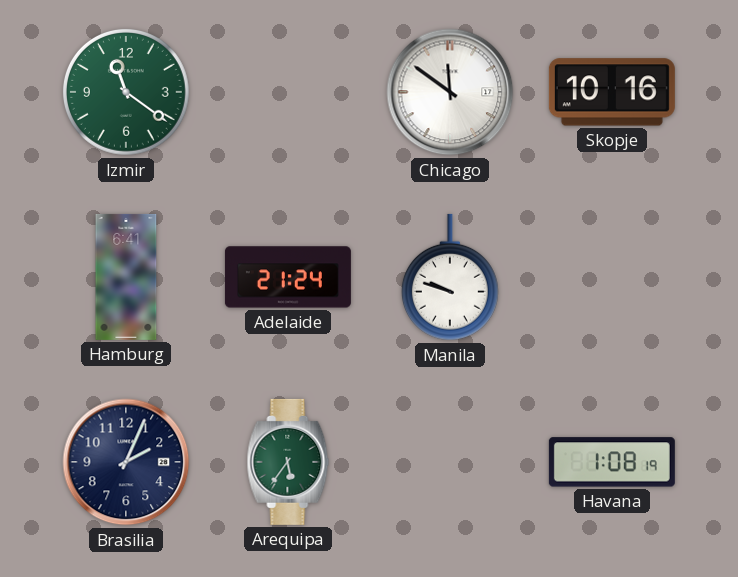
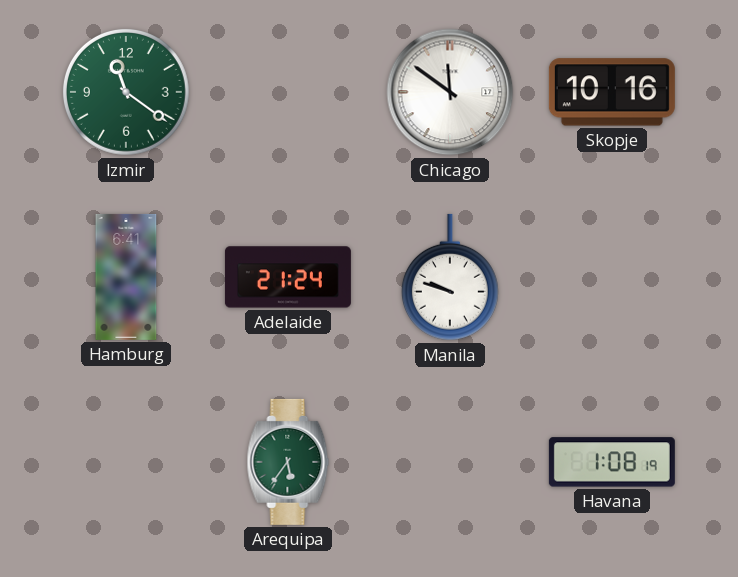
Brasilia: 2:04 -> none
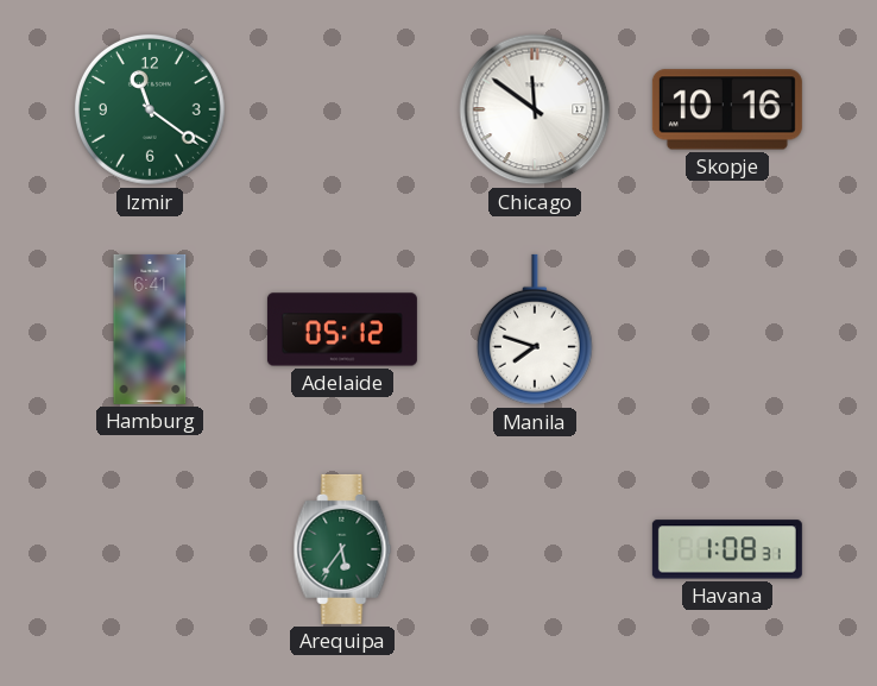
Adelaide: 21:24 -> 05:12
Manila: 9:48 -> 7:48
Havana: 1:08:19 -> 1:08:31
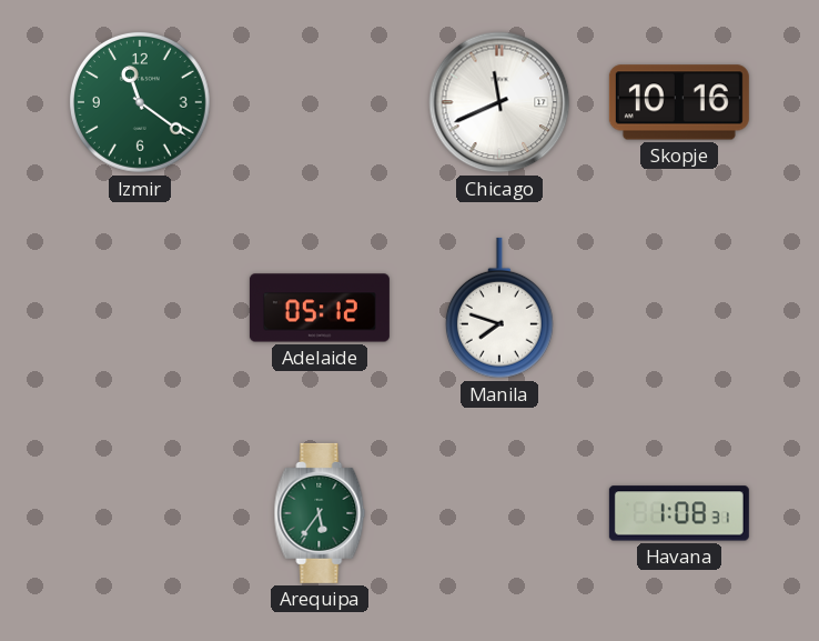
Chicago: 11:51 -> 11:41
Hamburg: 6:41 -> none
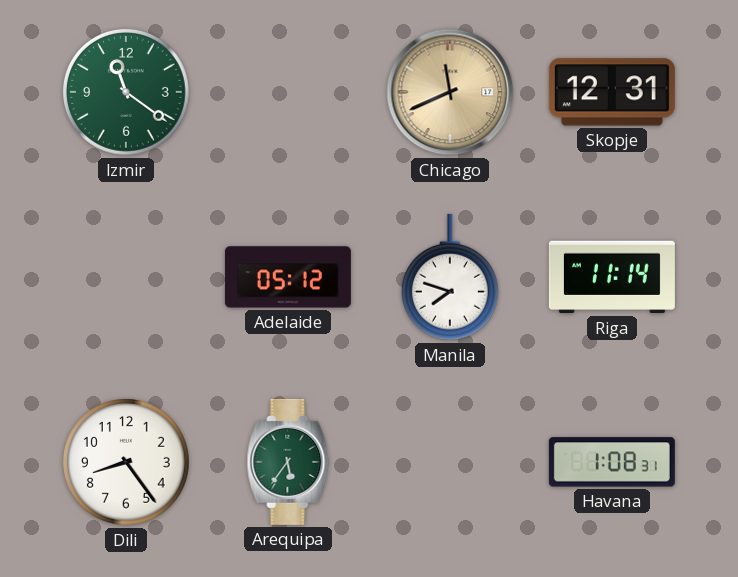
Chicago dial: white -> champagne
Skopje: 10:16 -> 12:31
Riga: none -> 11:14
Dili: none -> 8:24
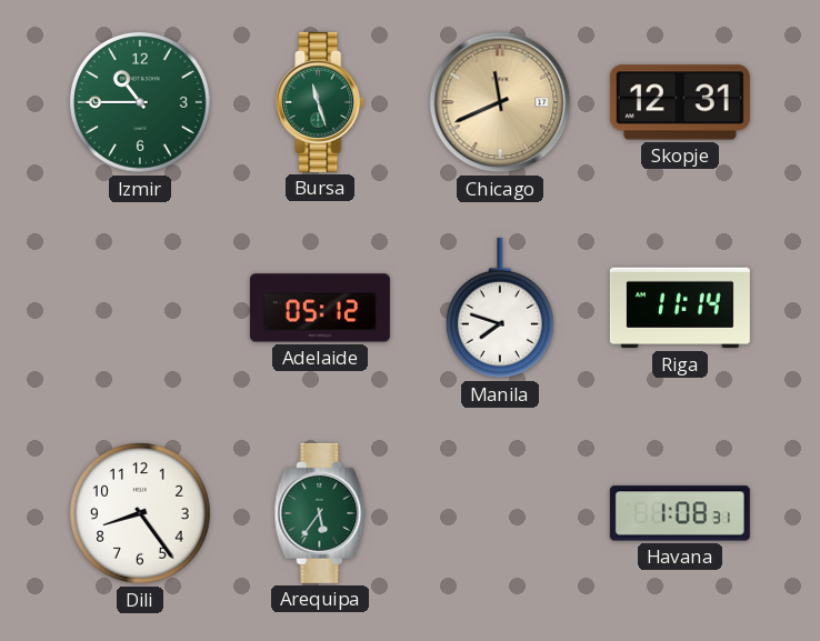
Izmir: 11:21 -> 10:45
Bursa: none -> 11:27
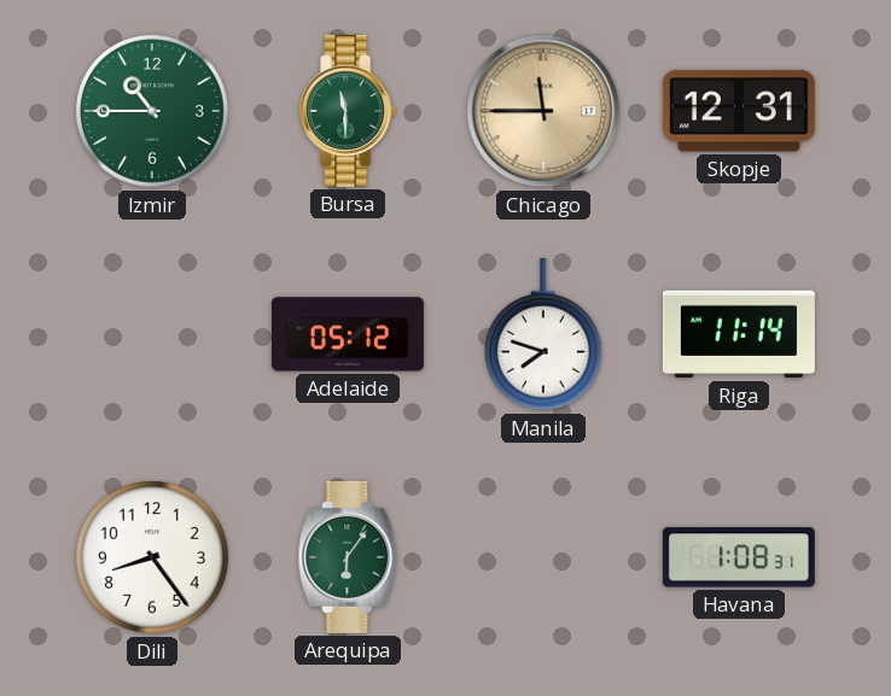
Bursa: 11:27 -> 11:30
Chicago: 11:41 -> 11:45
Arequipa: 5:36 -> 6:06
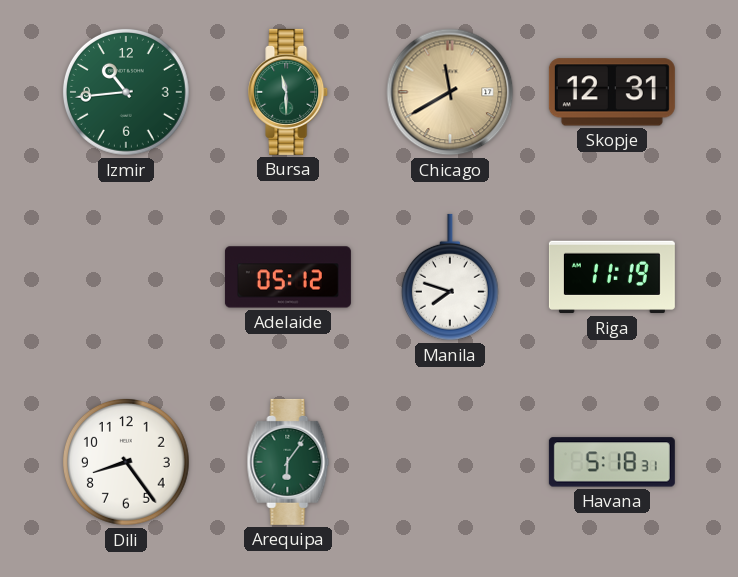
Izmir: 10:45 -> 10:44
Chicago: 11:45 -> 11:40
Riga: 11:14 -> 11:19
Havana: 1:08 -> 5:18
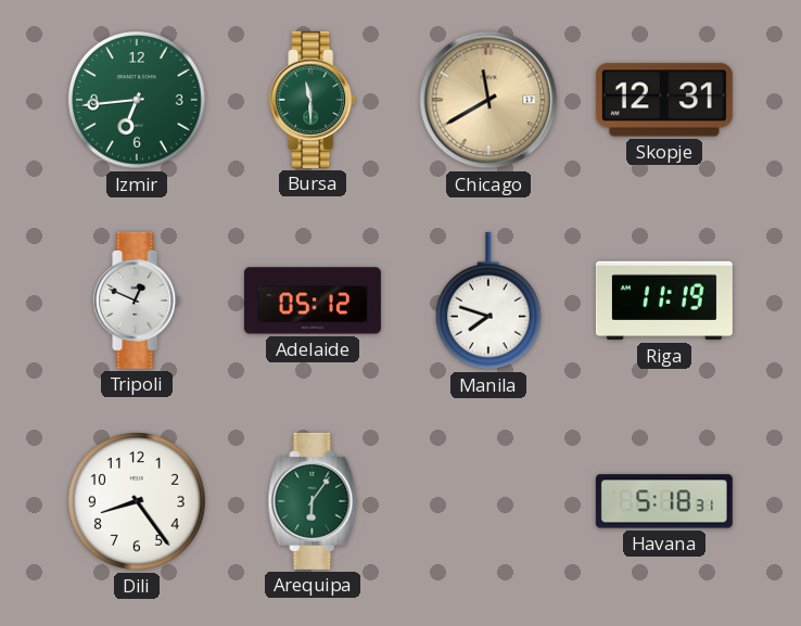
Izmir: 10:44 -> 6:44
Tripoli: none -> 12:49
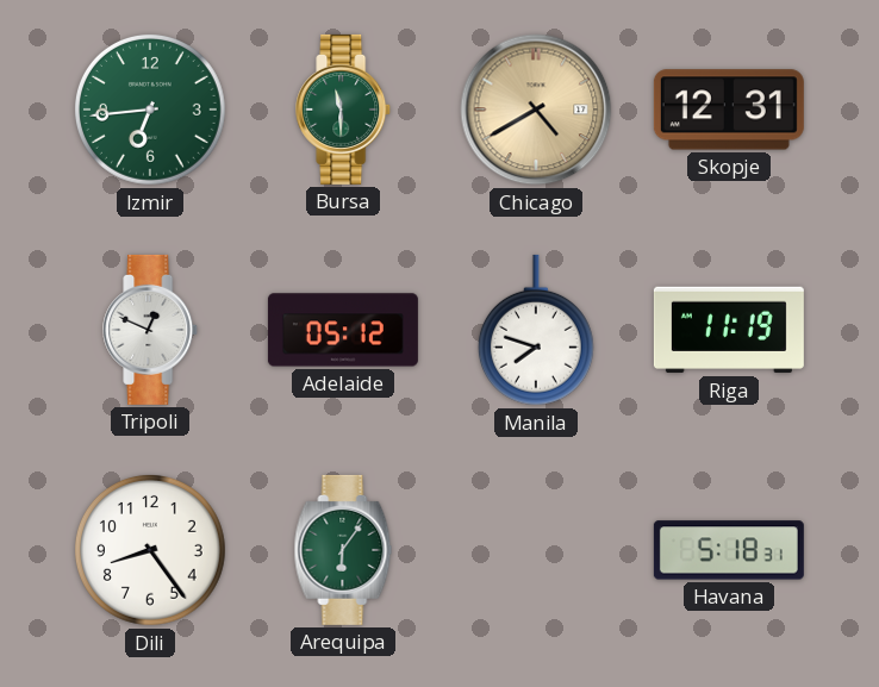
Chicago: 11:40 -> 4:40
